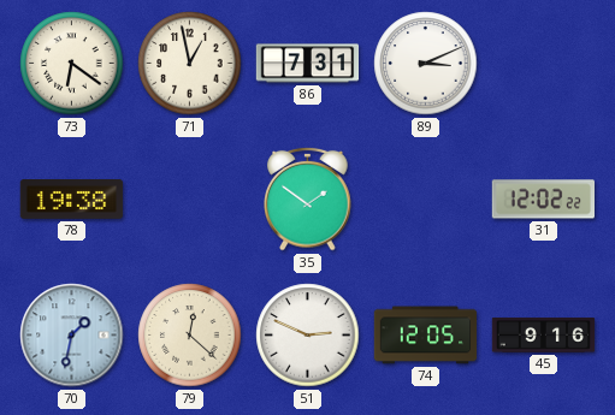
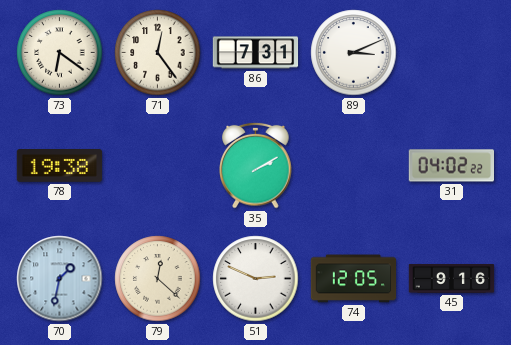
71: 12:58 -> 12:24
35: 1:51 -> 2:10
31: 12:02 -> 04:02
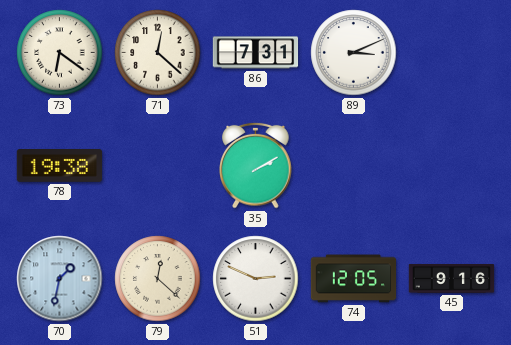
71: 12:24 -> 12:22
31: 04:02 -> none
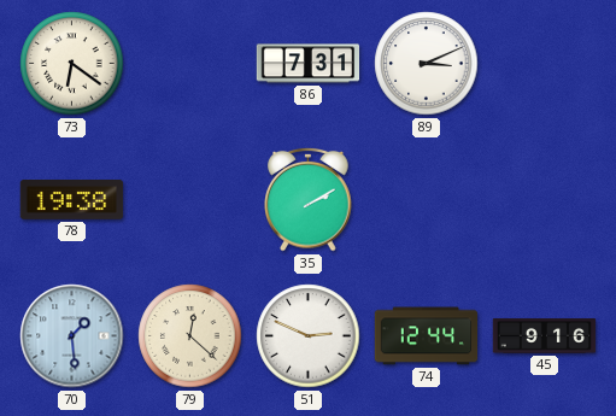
71: 12:22 -> none
70: 1:32 -> 1:29
74: 12:05 -> 12:44
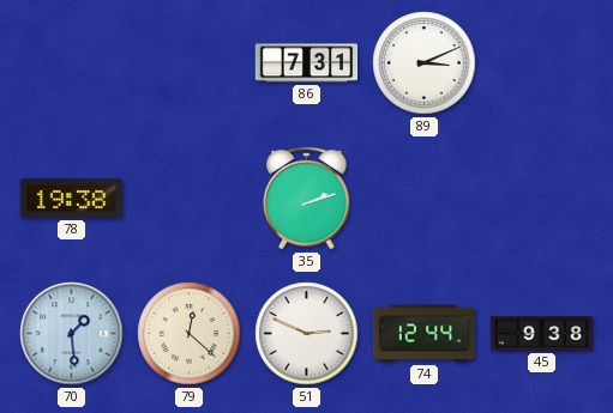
73: 6:21 -> none
35: 2:10 -> 2:12
45: 9:16 -> 9:38
